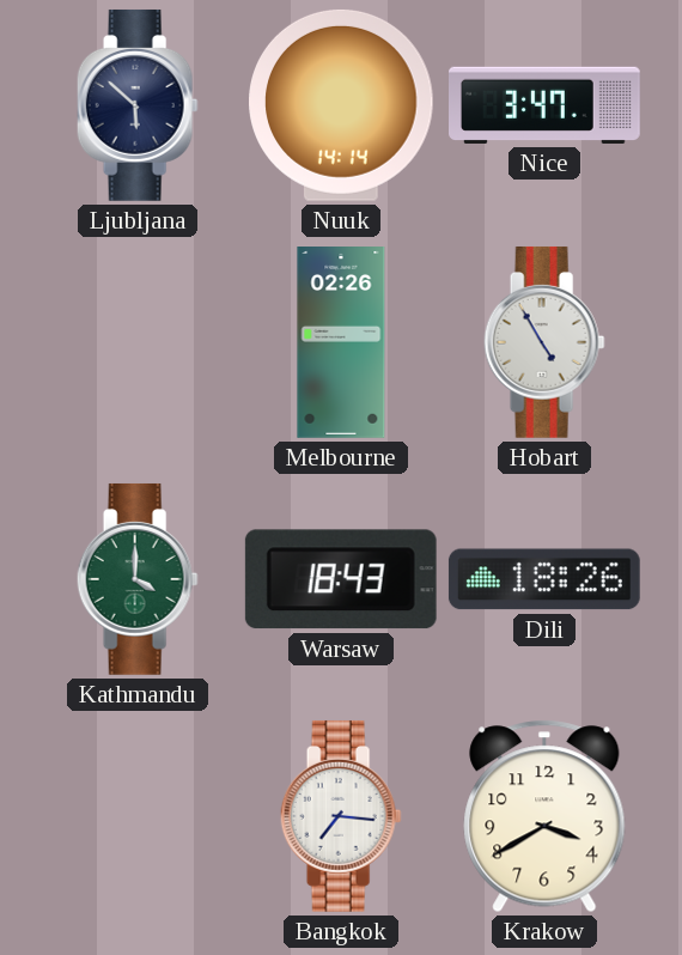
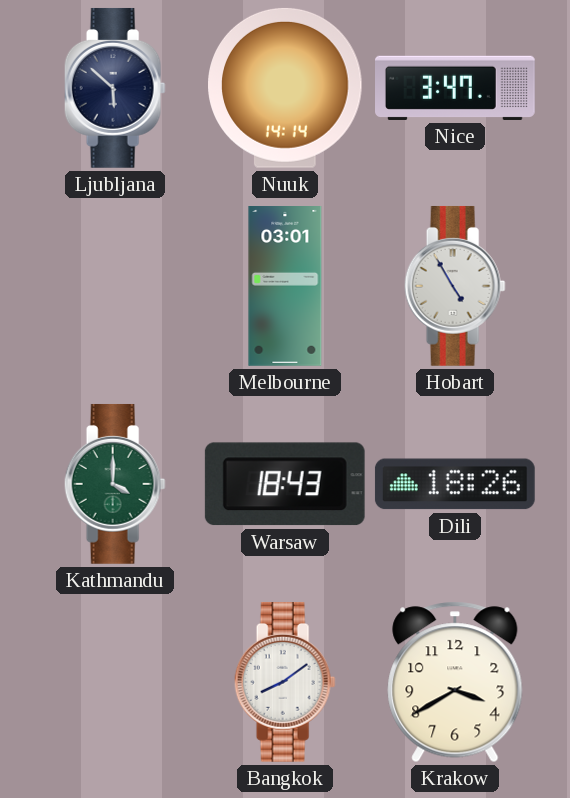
Melbourne: 02:26 -> 03:01
Bangkok: 7:16 -> 8:09
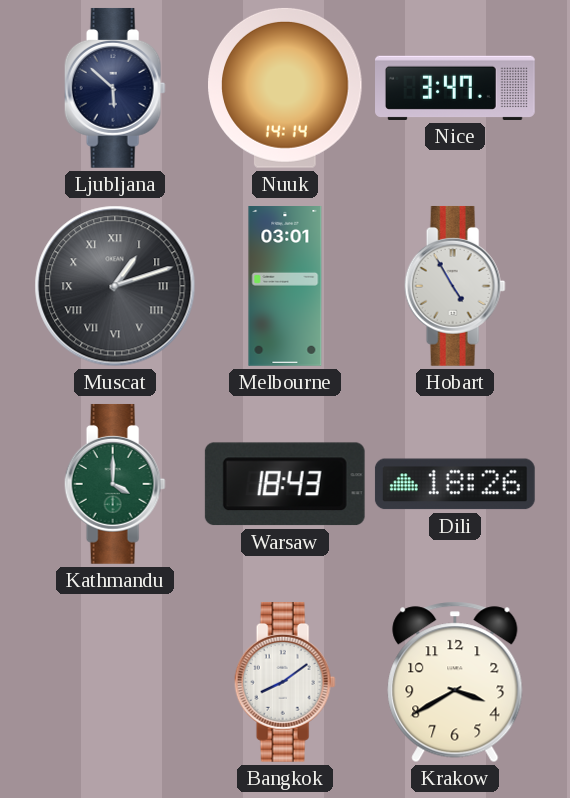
Muscat: none -> 1:12
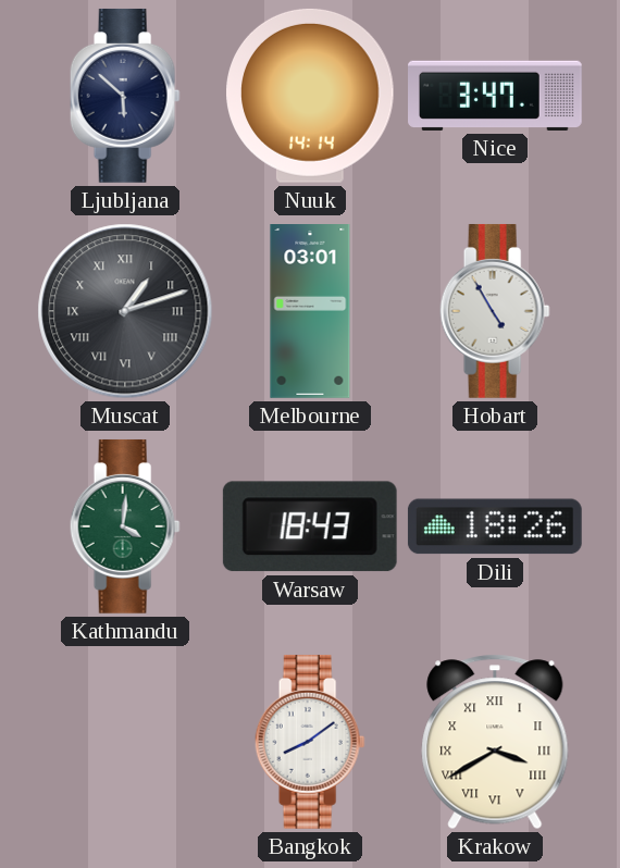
Kathmandu: 4:00 -> 4:01
Krakow numerals: Arabic -> Roman
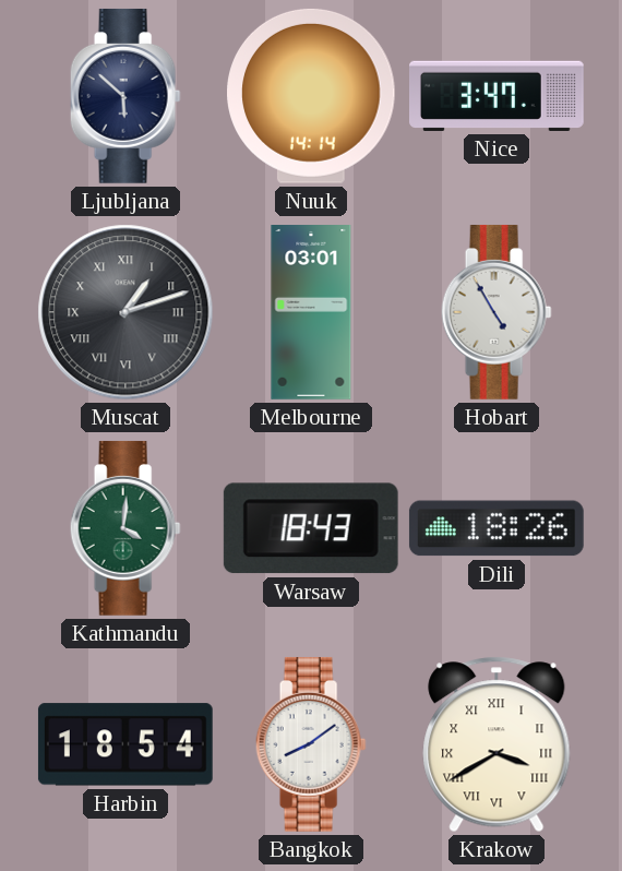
Harbin: none -> 18:54
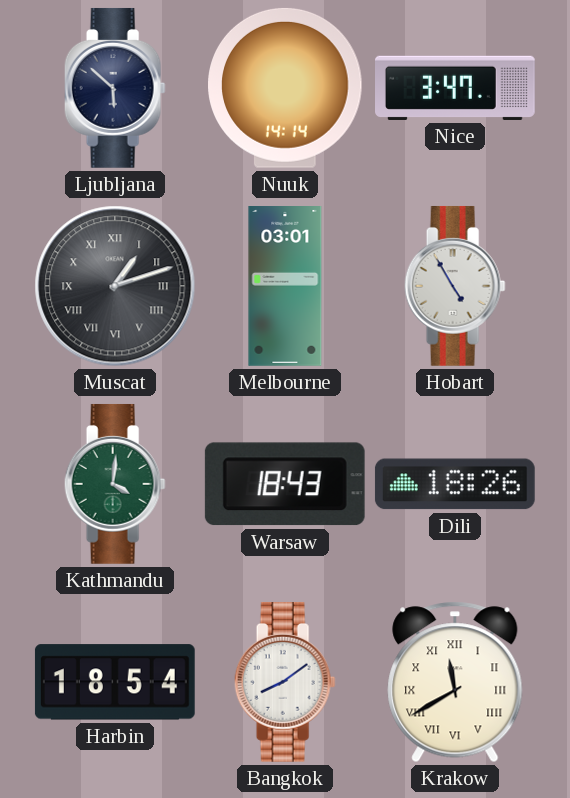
Krakow: 3:40 -> 11:40
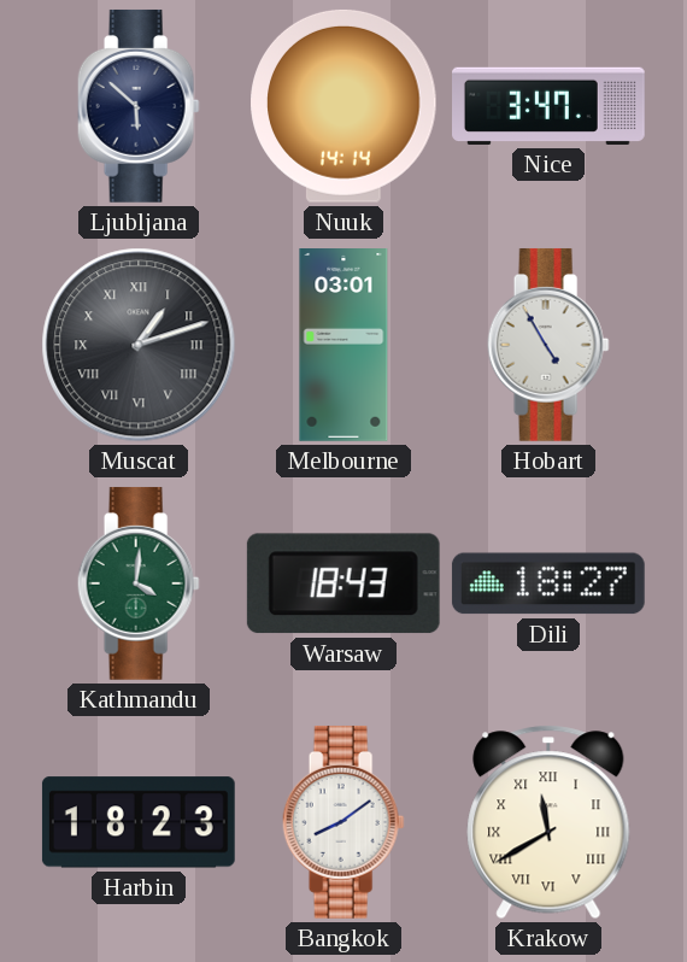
Dili: 18:26 -> 18:27
Harbin: 18:54 -> 18:23
